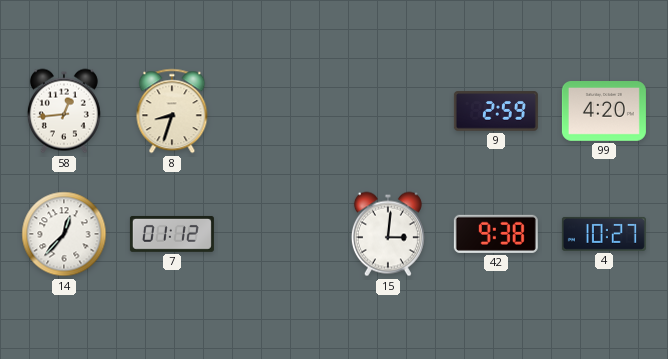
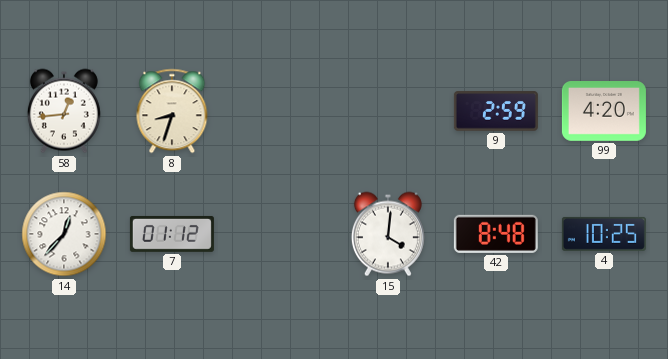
15: 3:01 -> 4:01
42: 9:38 -> 8:48
4: 10:27 -> 10:25
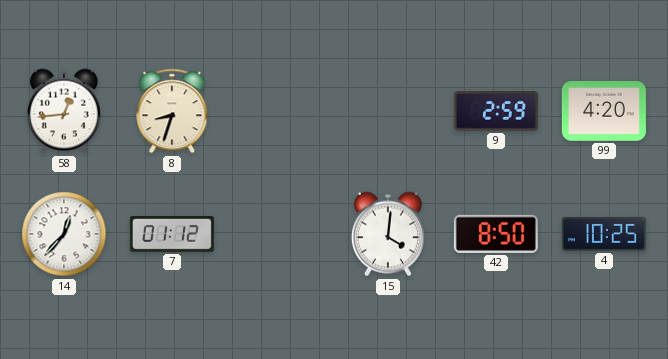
42: 8:48 -> 8:50
